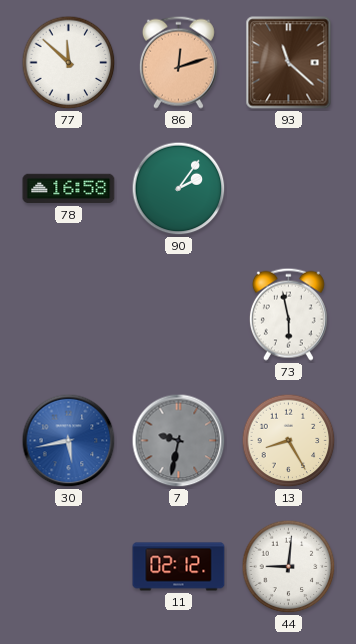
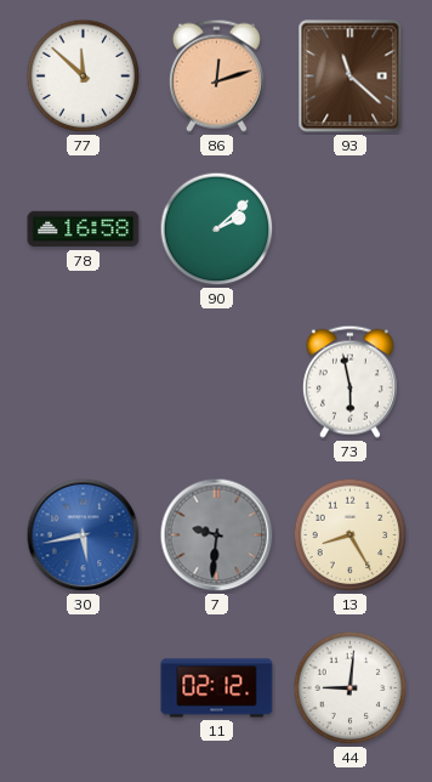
90: 2:06 -> 2:08
7: 9:32 -> 9:31
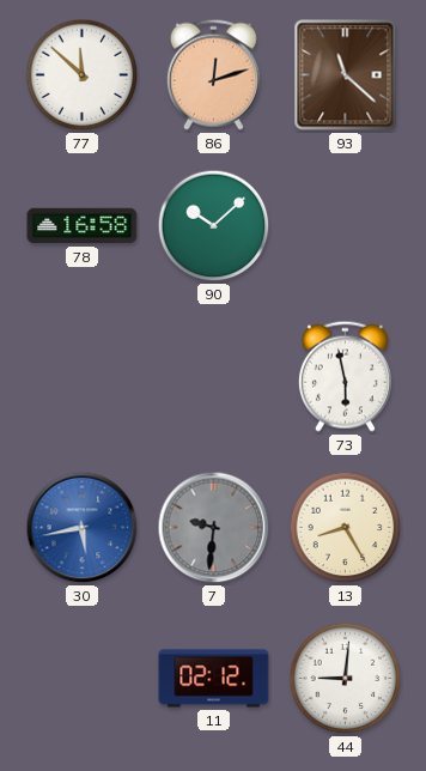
90: 2:08 -> 10:08
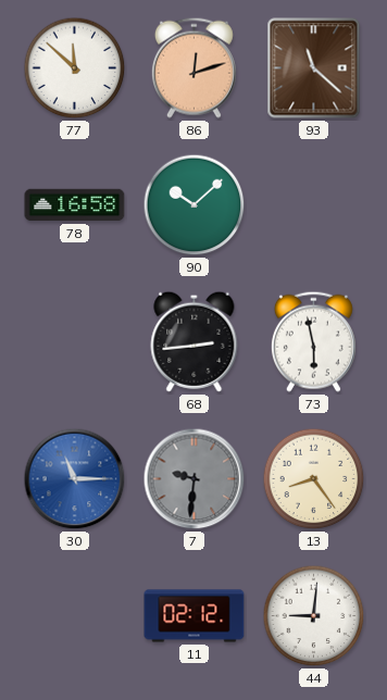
68: none -> 2:44
30: 5:43 -> 11:15
13: 8:25 -> 8:24
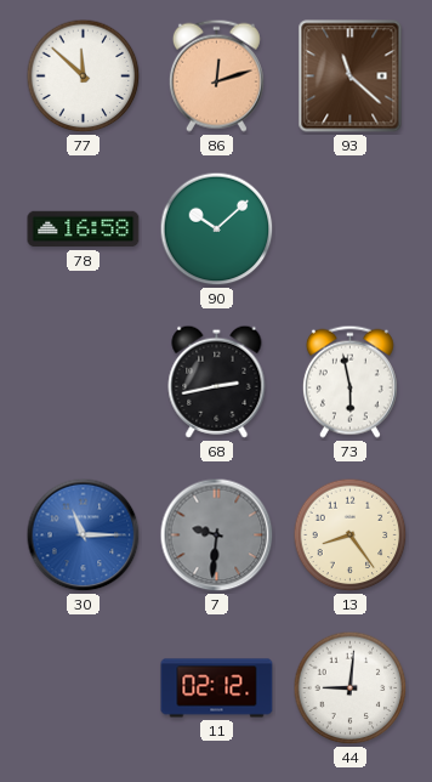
68: 2:44 -> 2:43
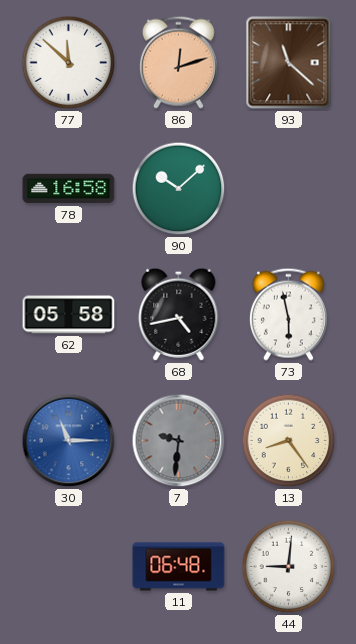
62: none -> 05:58
68: 2:43 -> 4:43
11: 02:12 -> 06:48
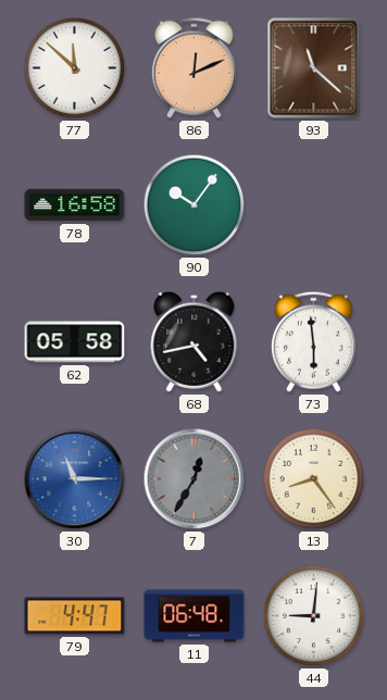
86: 12:12 -> 12:11
90: 10:08 -> 10:06
73: 5:58 -> 5:59
7: 9:31 -> 12:35
79: none -> 4:47
